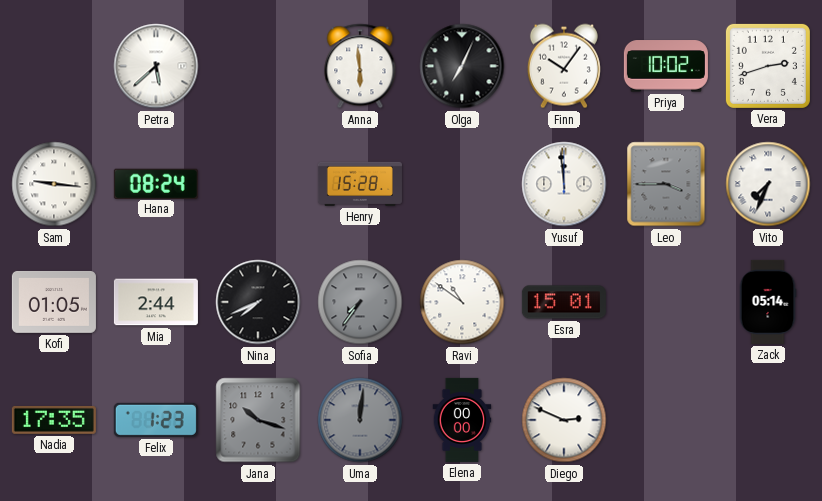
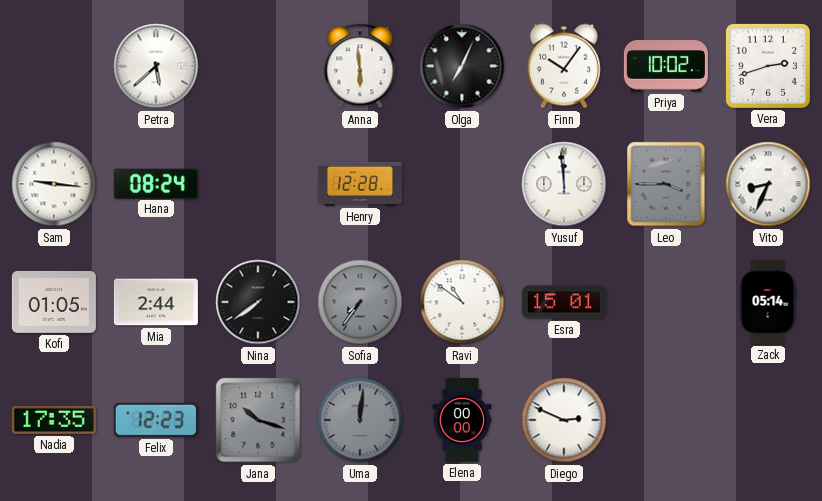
Henry: 15:28 -> 12:28
Vito: 7:34 -> 8:34
Nina: 7:41 -> 7:39
Felix: 1:23 -> 12:23
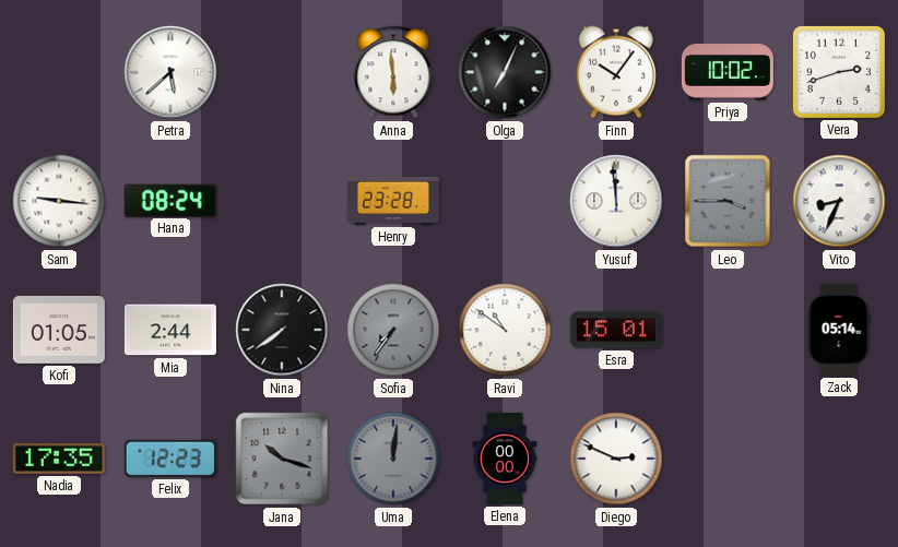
Henry: 12:28 -> 23:28
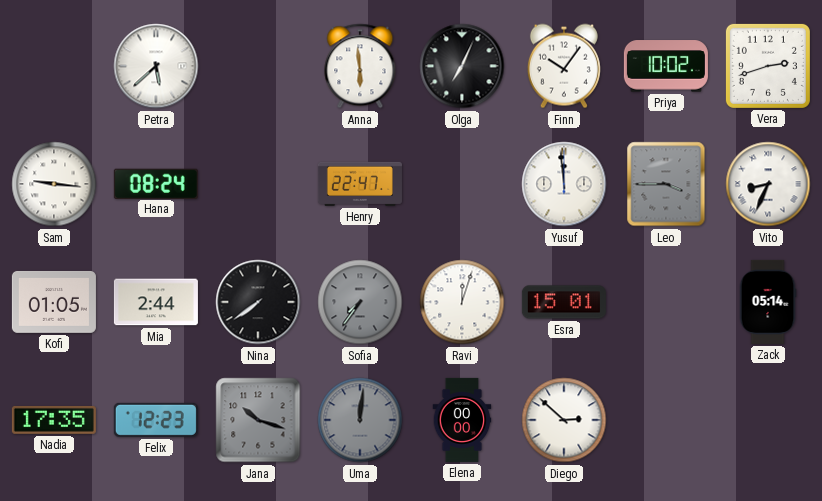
Henry: 23:28 -> 22:47
Ravi: 10:51 -> 12:03
Diego: 2:49 -> 2:52
